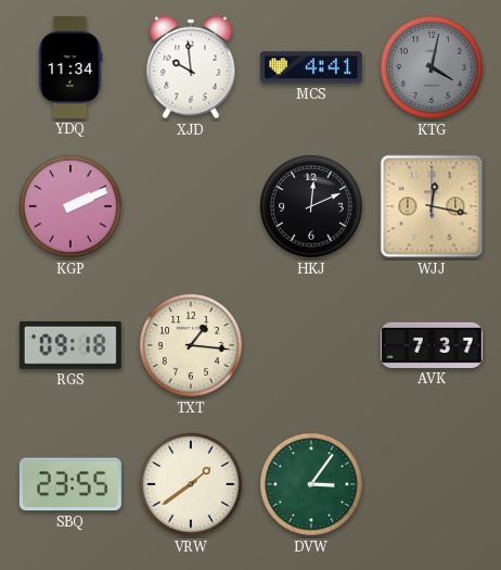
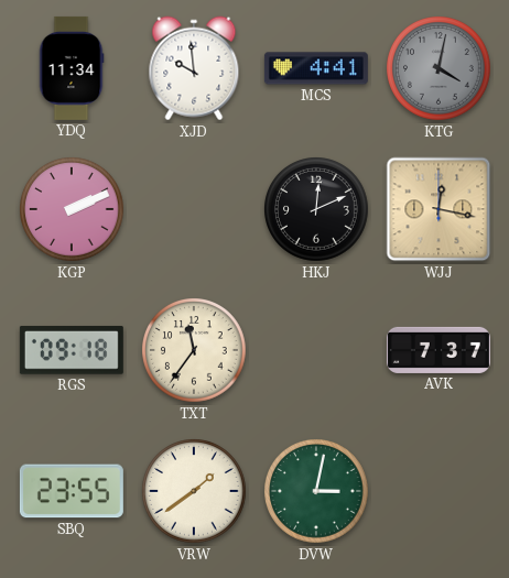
TXT: 1:16 -> 11:36
DVW: 3:06 -> 3:02
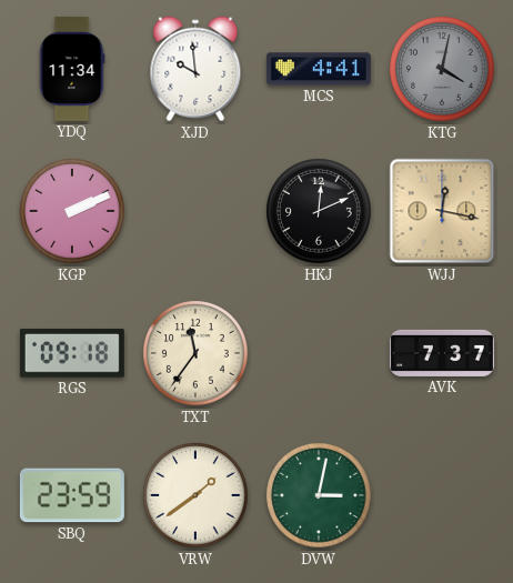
SBQ: 23:55 -> 23:59
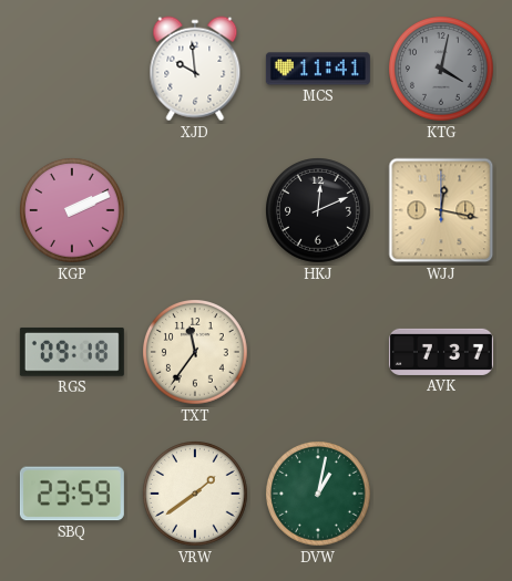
YDQ: 11:34 -> none
MCS: 4:41 -> 11:41
DVW: 3:02 -> 1:02
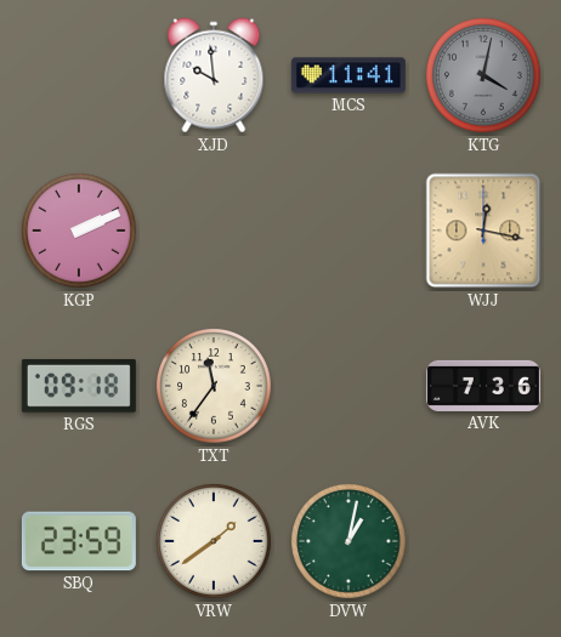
HKJ: 12:11 -> none
AVK: 7:37 -> 7:36
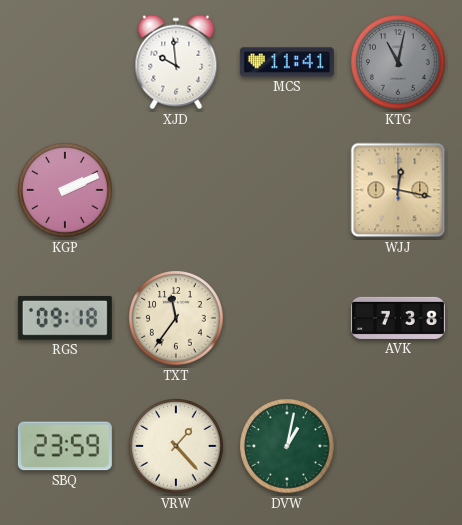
KTG: 4:02 -> 11:02
AVK: 7:36 -> 7:38
VRW: 1:39 -> 1:23
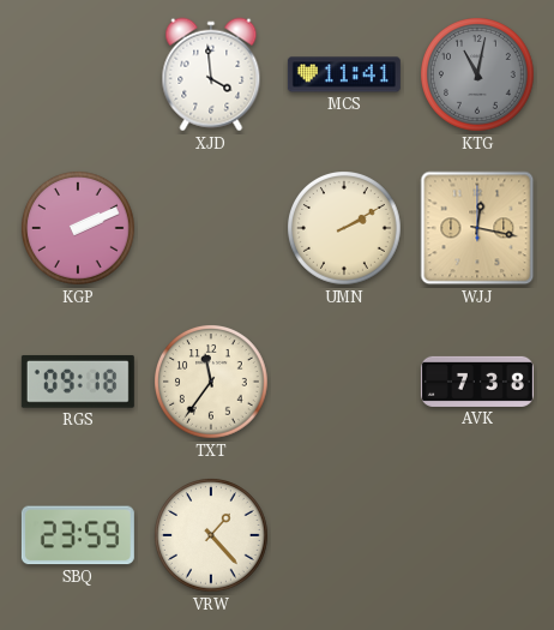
XJD: 9:59 -> 3:59
UMN: none -> 2:10
DVW: 1:02 -> none
